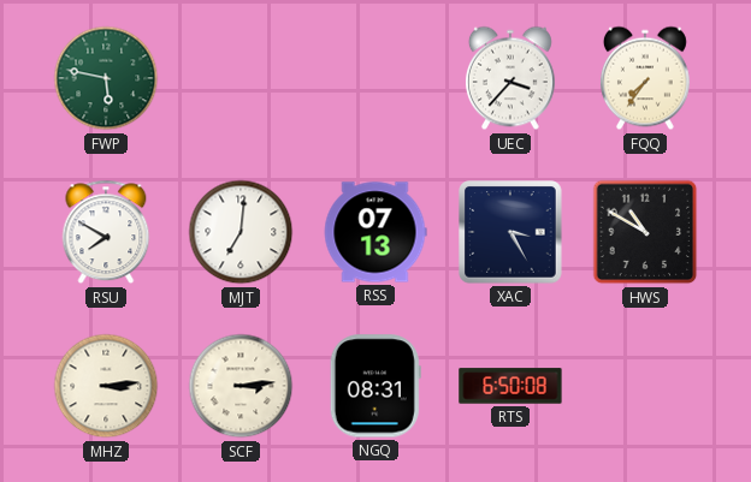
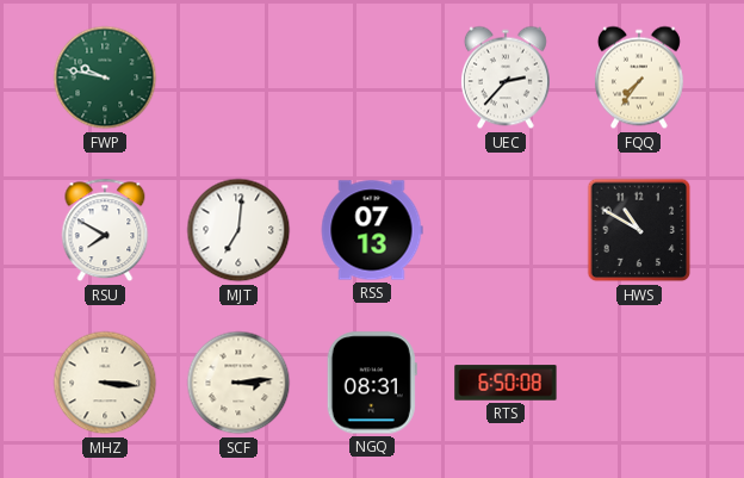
FWP: 5:47 -> 9:47
UEC: 3:37 -> 2:37
XAC: 3:25 -> none
MHZ: 3:14 -> 3:16
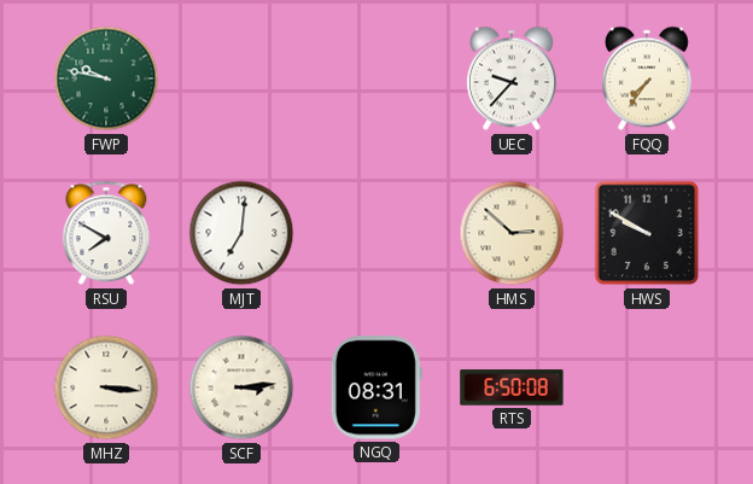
UEC: 2:37 -> 9:37
RSS: 07:13 -> none
HMS: none -> 2:52
HWS: 10:50 -> 9:50
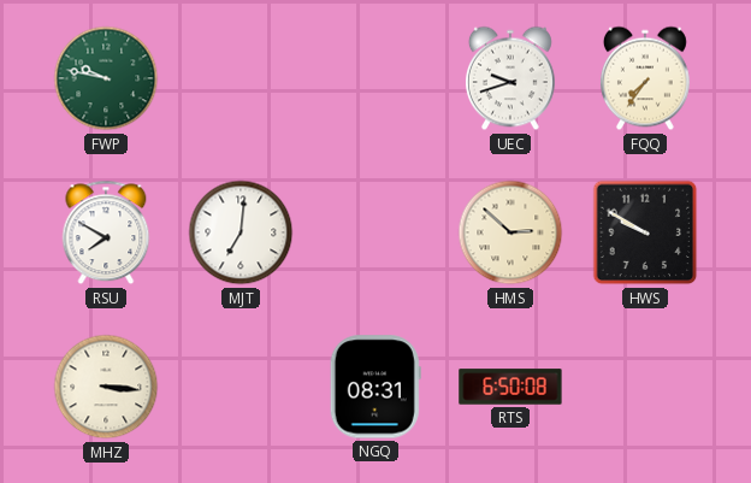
UEC: 9:37 -> 9:42
SCF: 3:14 -> none
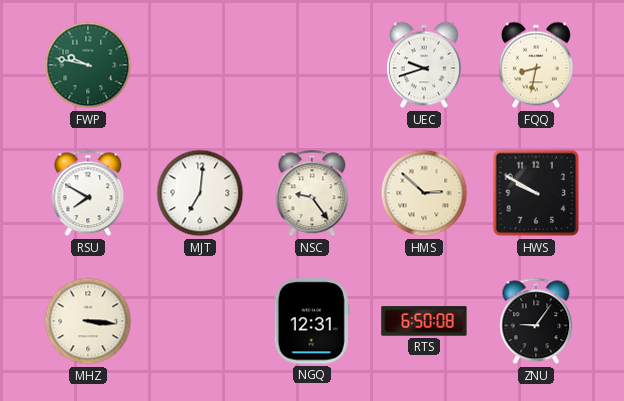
FQQ: 7:36 -> 8:32
NSC: none -> 9:24
NGQ: 08:31 -> 12:31
ZNU: none -> 9:06
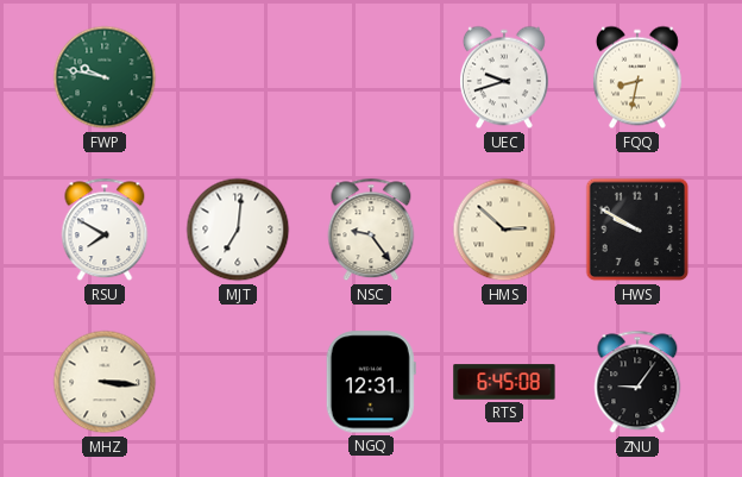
RTS: 6:50 -> 6:45
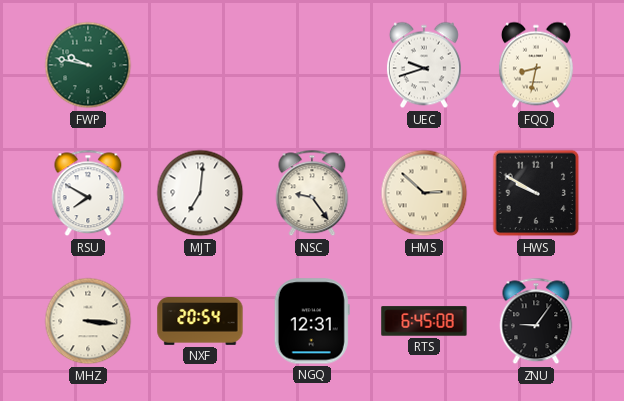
NXF: none -> 20:54
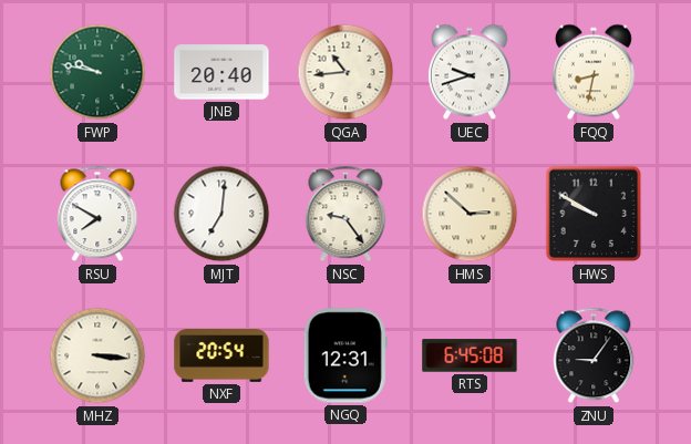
JNB: none -> 20:40
QGA: none -> 10:44
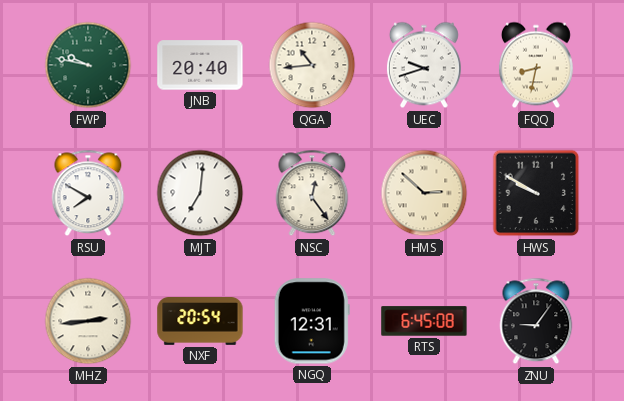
NSC: 9:24 -> 12:24
MHZ: 3:16 -> 2:44
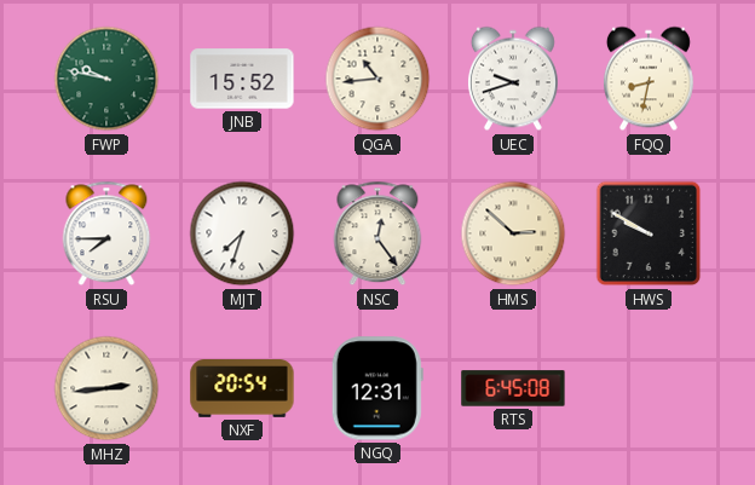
JNB: 20:40 -> 15:52
RSU: 7:50 -> 7:45
MJT: 7:01 -> 7:33
ZNU: 9:06 -> none
